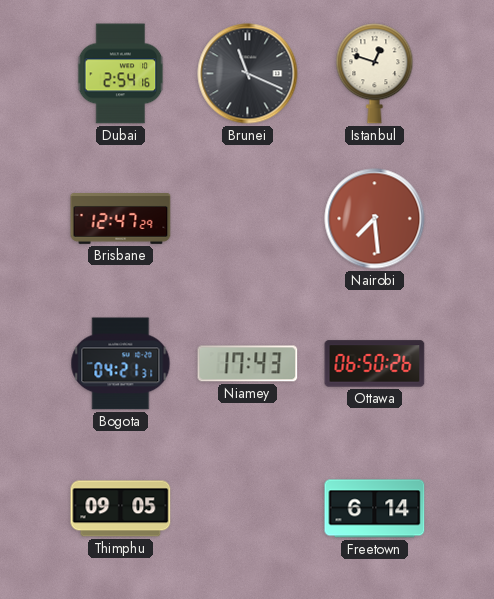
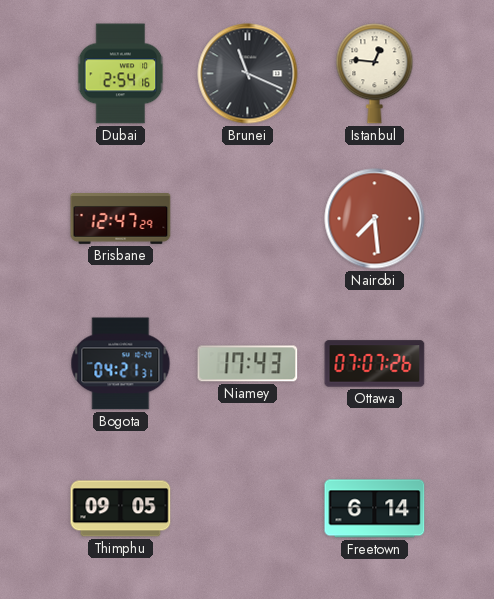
Istanbul: 12:48 -> 12:46
Ottawa: 06:50 -> 07:07
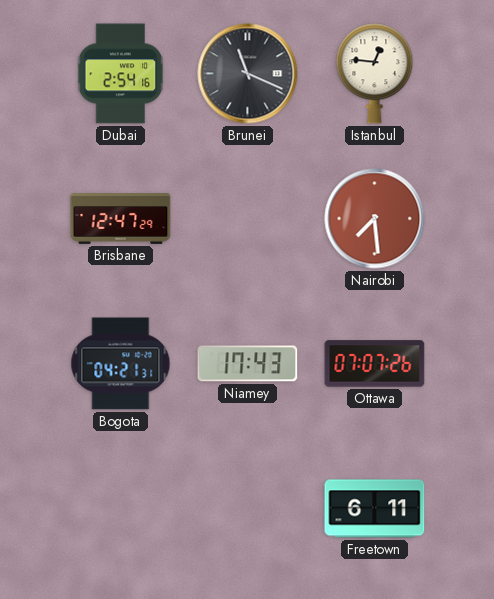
Thimphu: 09:05 -> none
Freetown: 6:14 -> 6:11
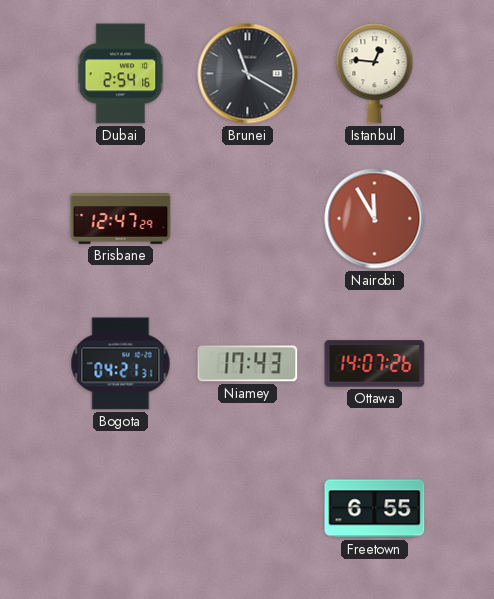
Brunei: 11:19 -> 11:20
Nairobi: 7:29 -> 11:55
Ottawa: 07:07 -> 14:07
Freetown: 6:11 -> 6:55
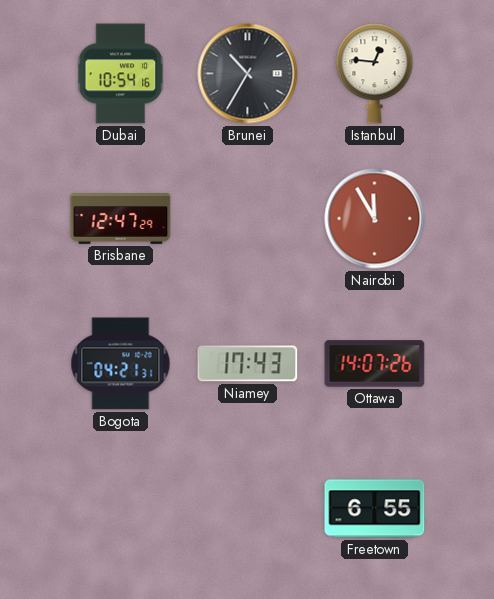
Dubai: 2:54 -> 10:54
Brunei: 11:20 -> 10:35
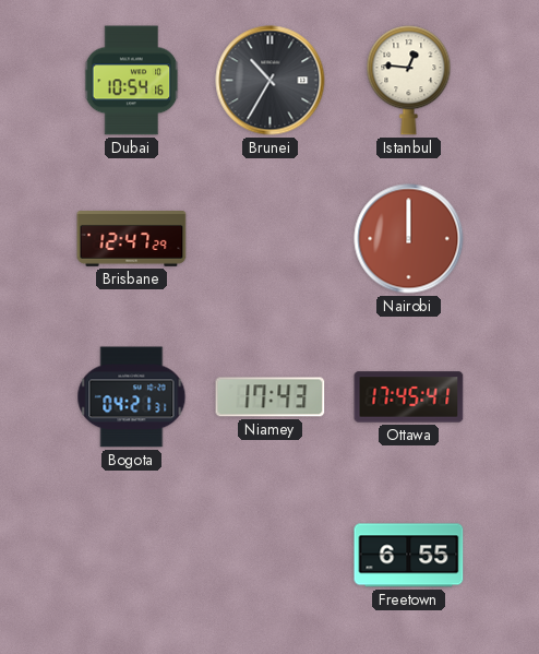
Nairobi: 11:55 -> 12:00
Ottawa: 14:07 -> 17:45
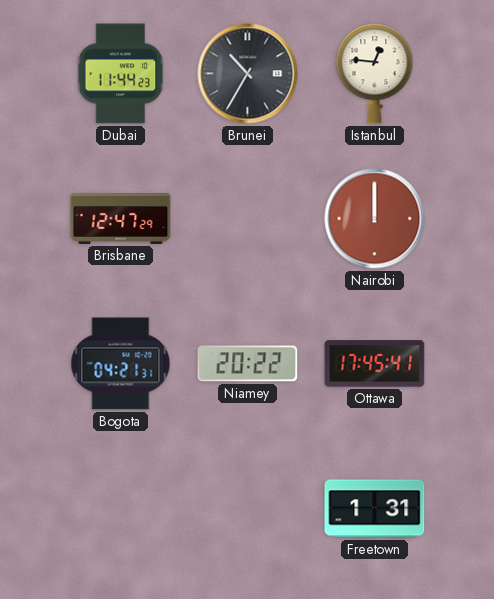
Dubai: 10:54 -> 11:44
Niamey: 17:43 -> 20:22
Freetown: 6:55 -> 1:31
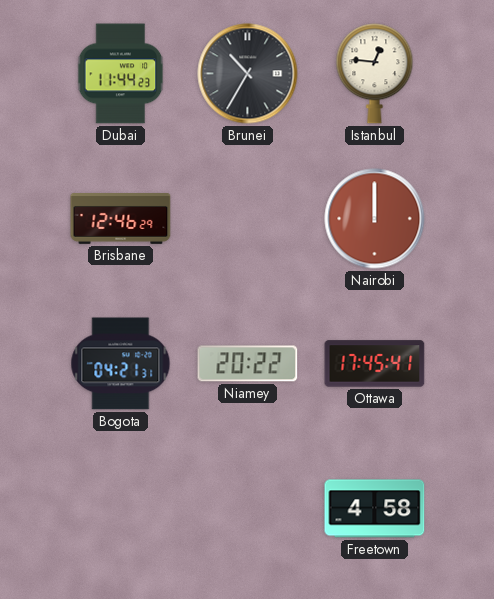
Brisbane: 12:47 -> 12:46
Freetown: 1:31 -> 4:58
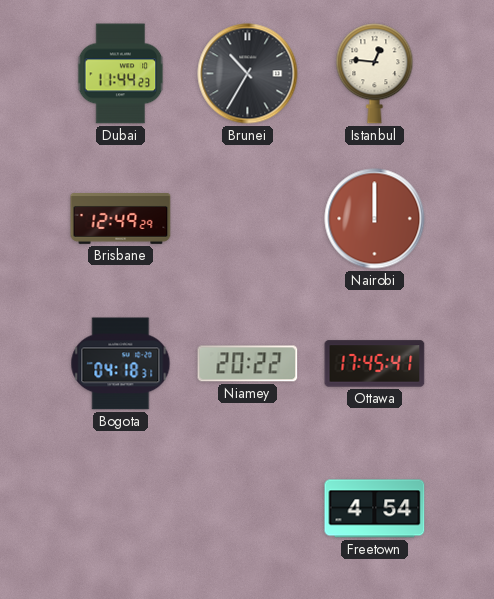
Brisbane: 12:46 -> 12:49
Bogota: 04:21 -> 04:18
Freetown: 4:58 -> 4:54
